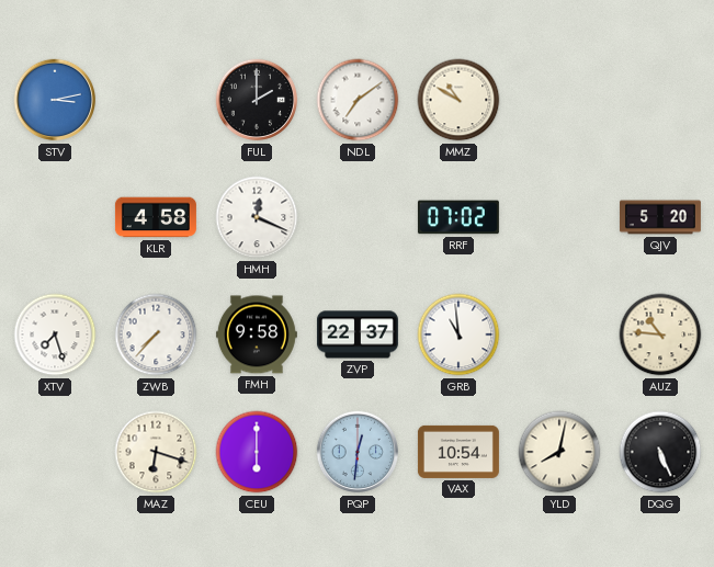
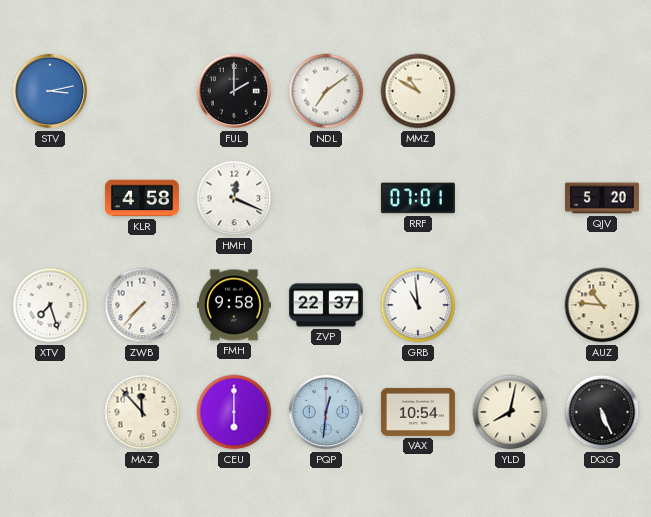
RRF: 07:02 -> 07:01
MAZ: 6:18 -> 11:53
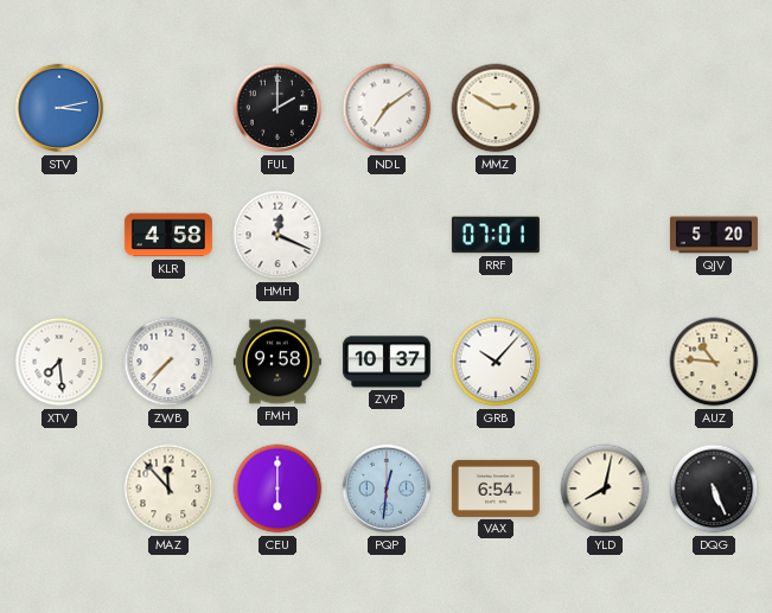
MMZ: 10:50 -> 2:50
XTV: 7:27 -> 7:29
ZVP: 22:37 -> 10:37
GRB: 10:59 -> 10:07
VAX: 10:54 -> 6:54
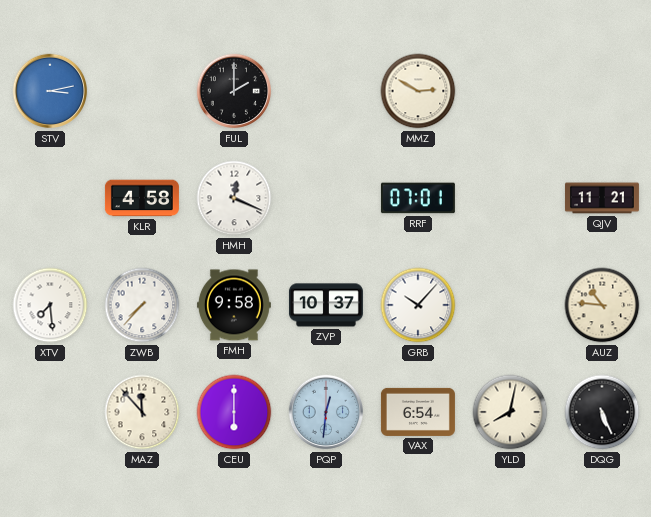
NDL: 7:09 -> none
QJV: 5:20 -> 11:21
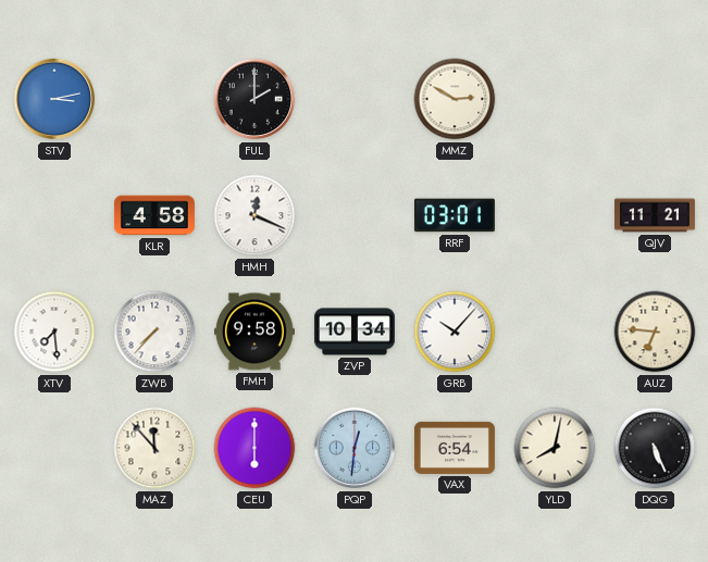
RRF: 07:01 -> 03:01
ZVP: 10:37 -> 10:34
AUZ: 10:46 -> 6:46
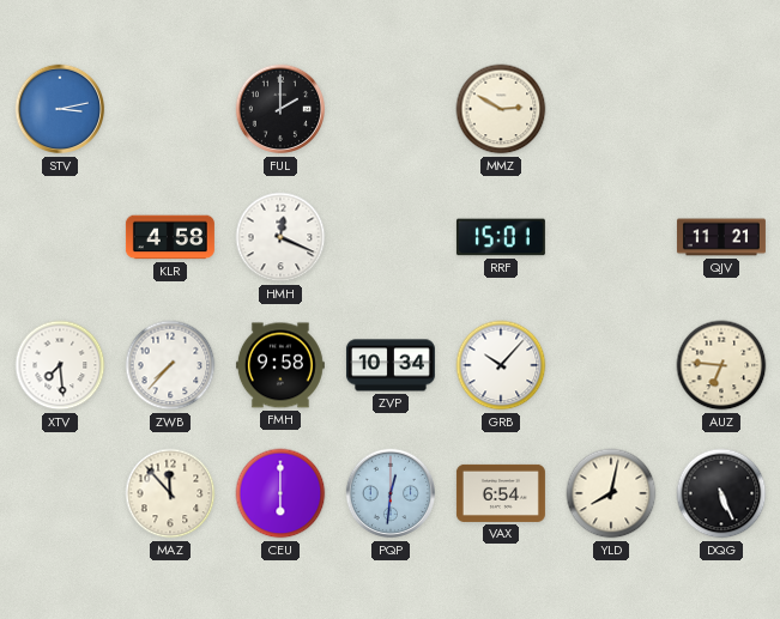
RRF: 03:01 -> 15:01
